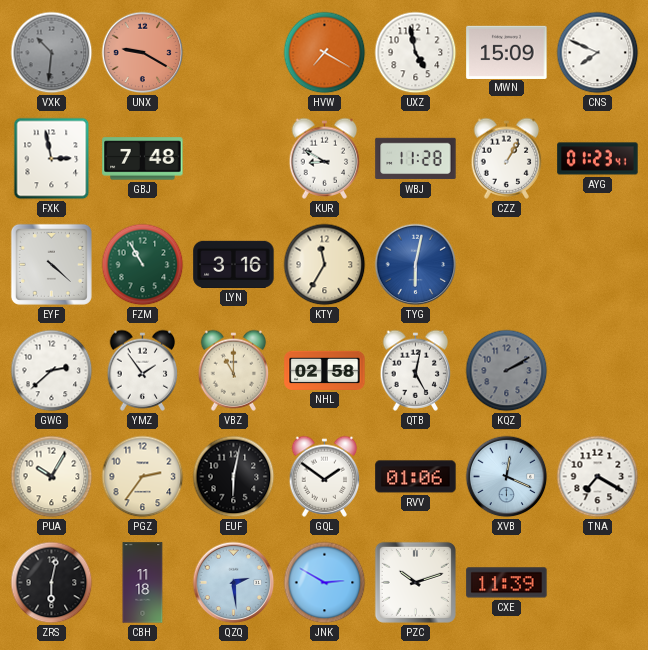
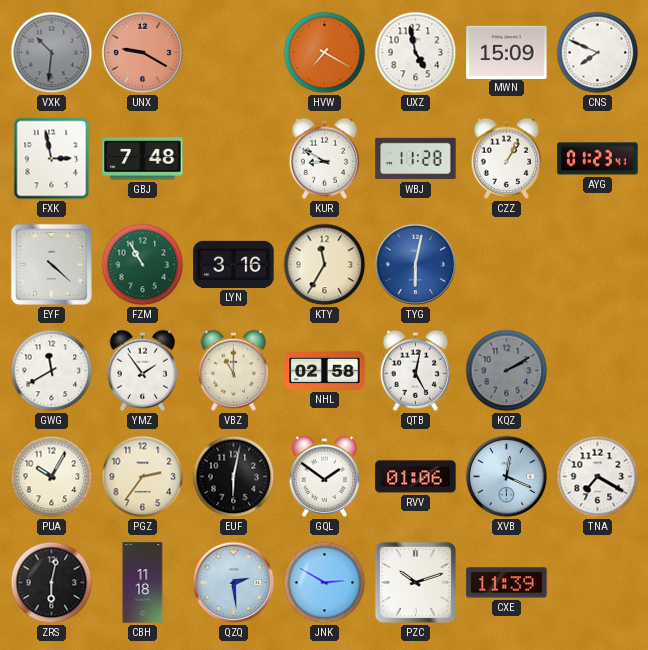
GWG: 2:38 -> 11:40
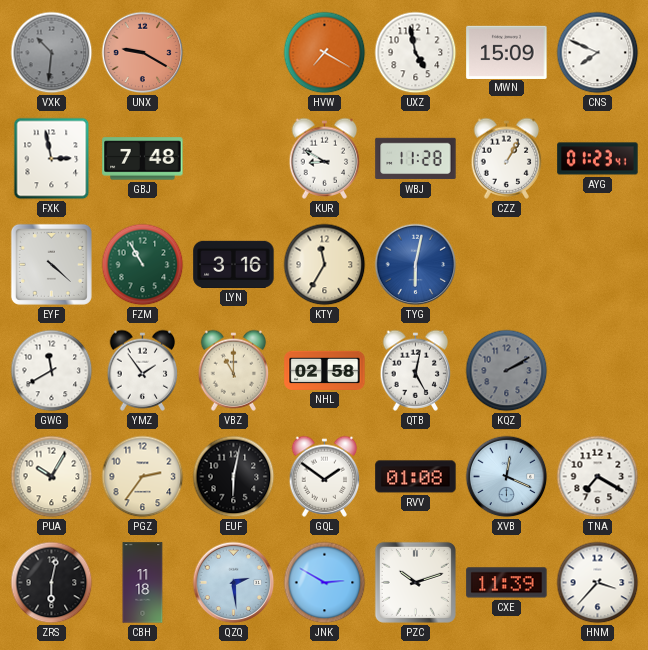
RVV: 01:06 -> 01:08
HNM: none -> 3:37
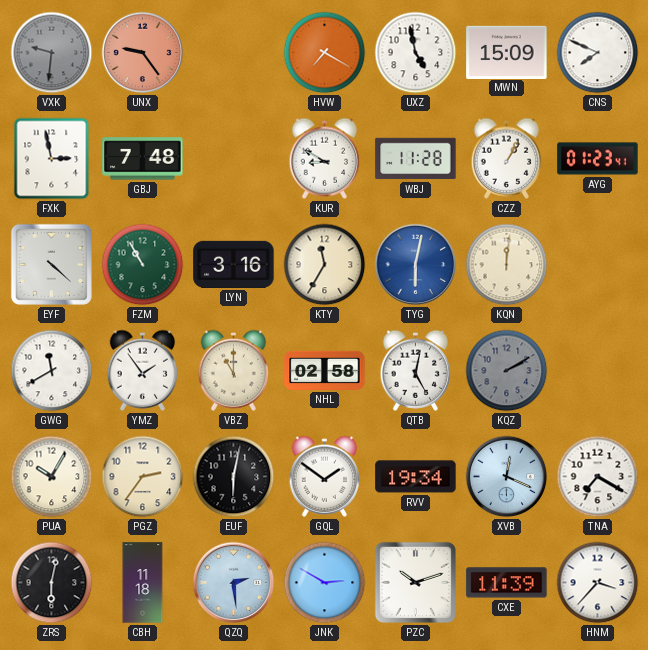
VXK: 10:31 -> 9:31
UNX: 9:20 -> 9:24
KQN: none -> 12:01
RVV: 01:08 -> 19:34
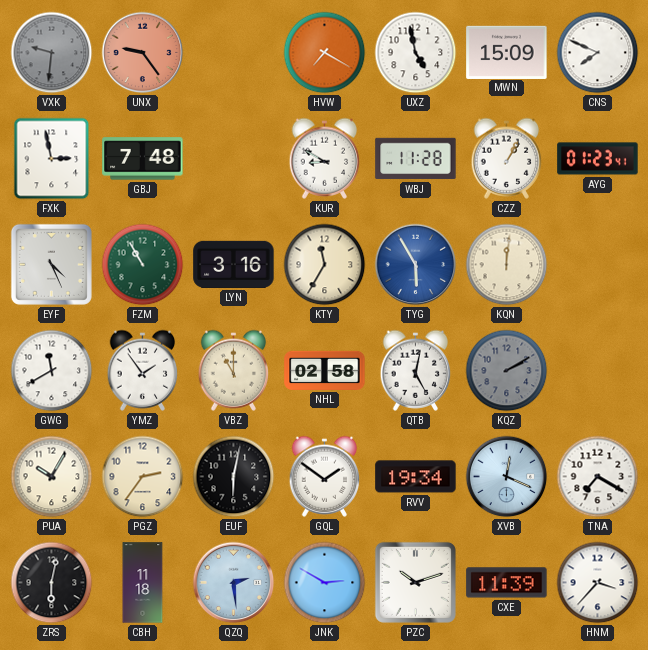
EYF: 4:22 -> 4:26
TYG: 6:02 -> 5:55
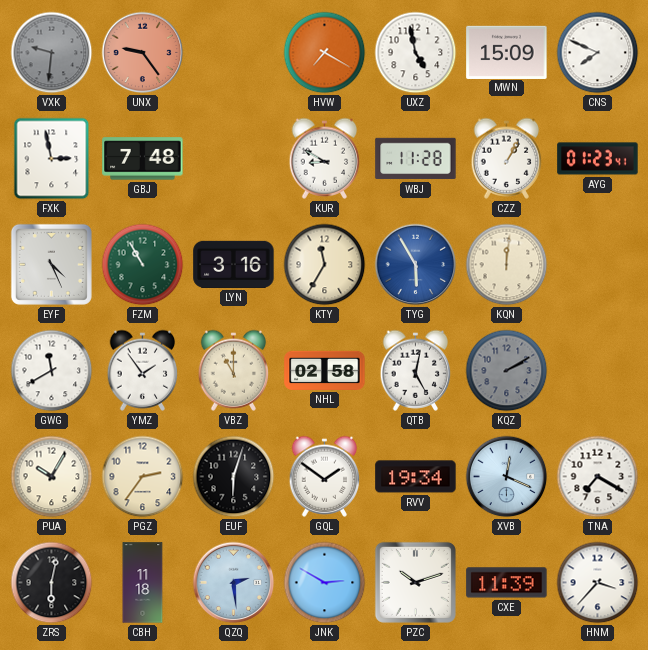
EUF: 6:02 -> 6:03
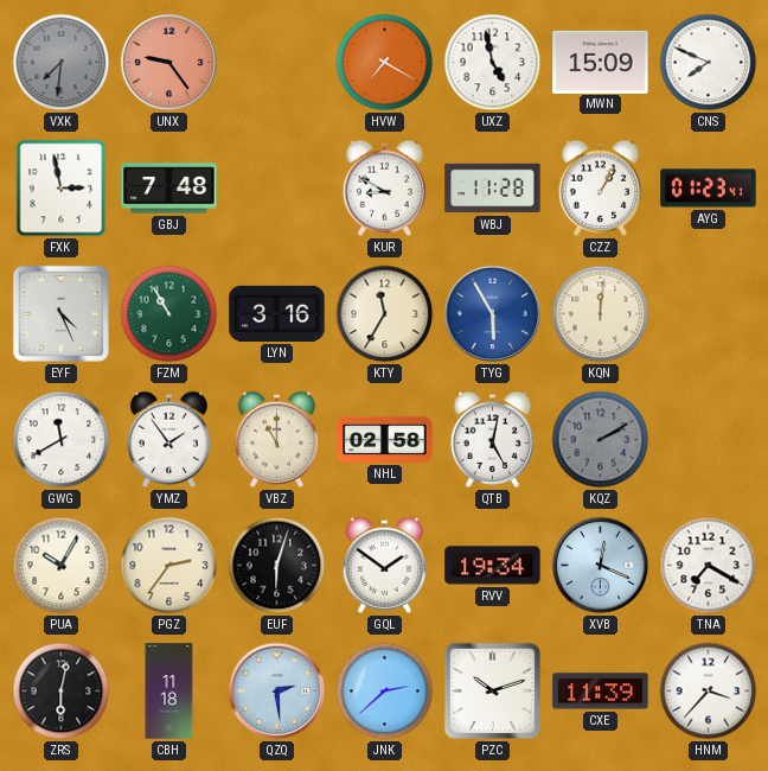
VXK: 9:31 -> 7:31
JNK: 2:50 -> 2:38
